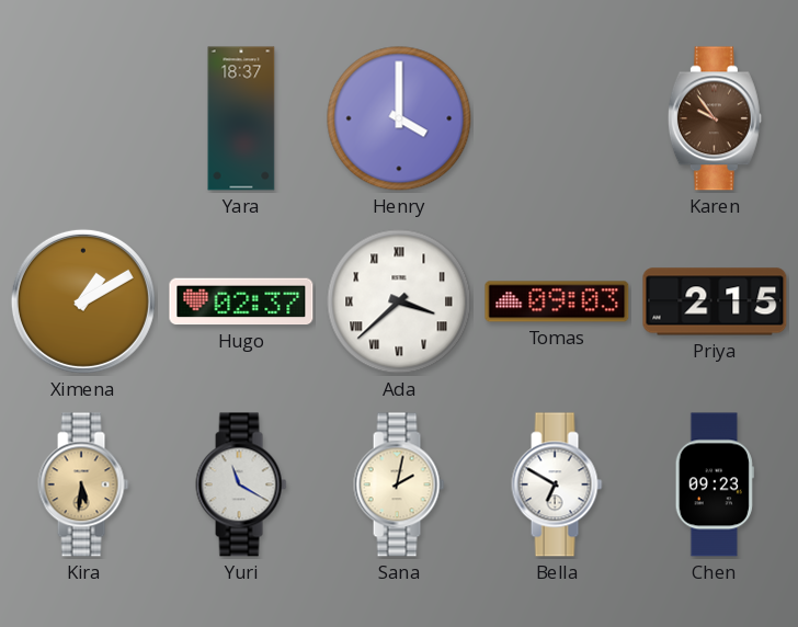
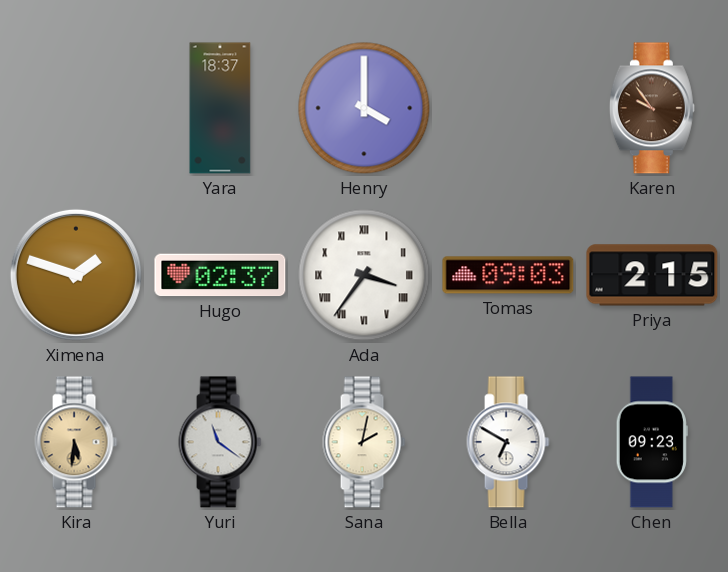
Ximena: 1:10 -> 1:48
Ada: 3:38 -> 3:36
Yuri: 11:20 -> 11:21
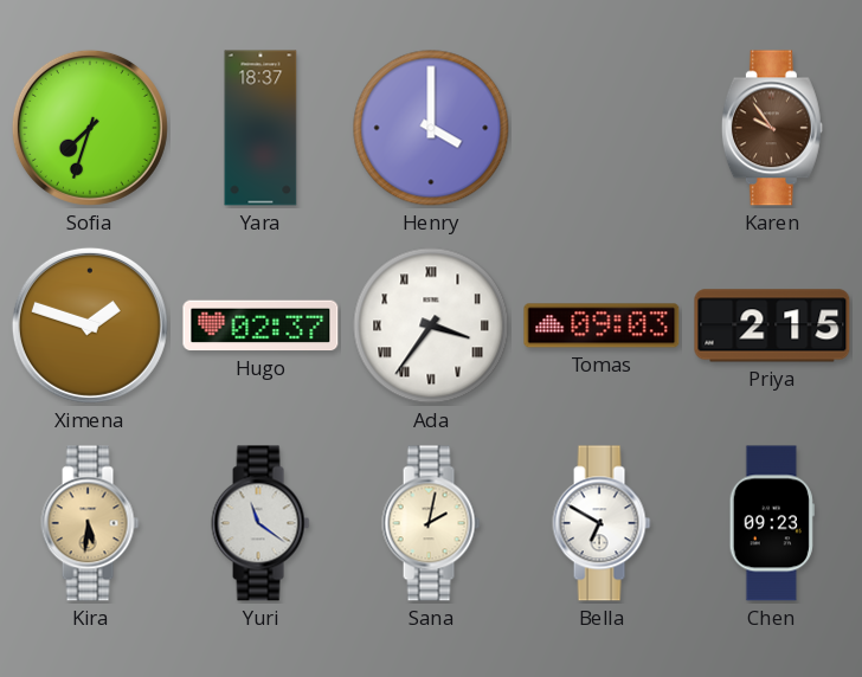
Sofia: none -> 7:33
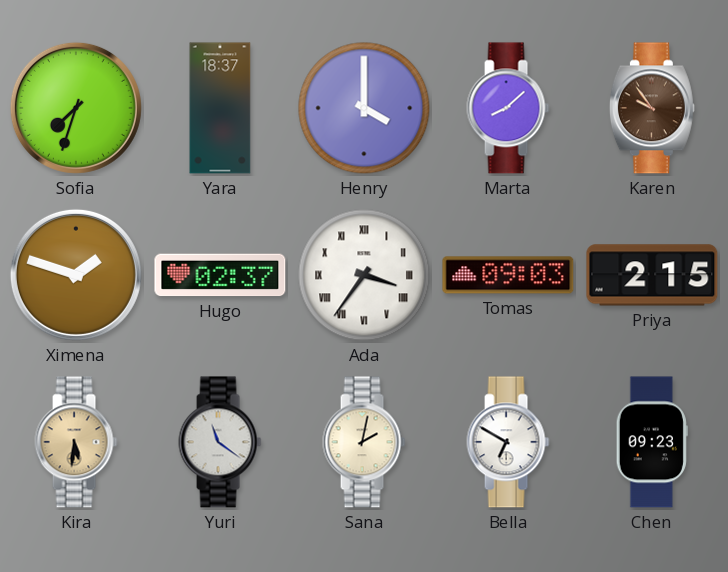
Marta: none -> 8:08
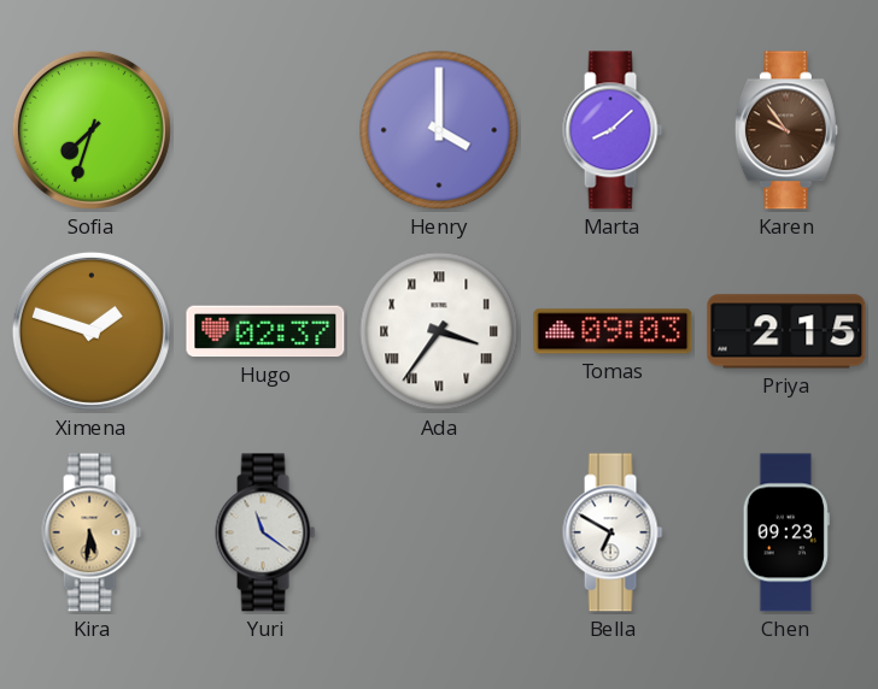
Yara: 18:37 -> none
Sana: 2:02 -> none
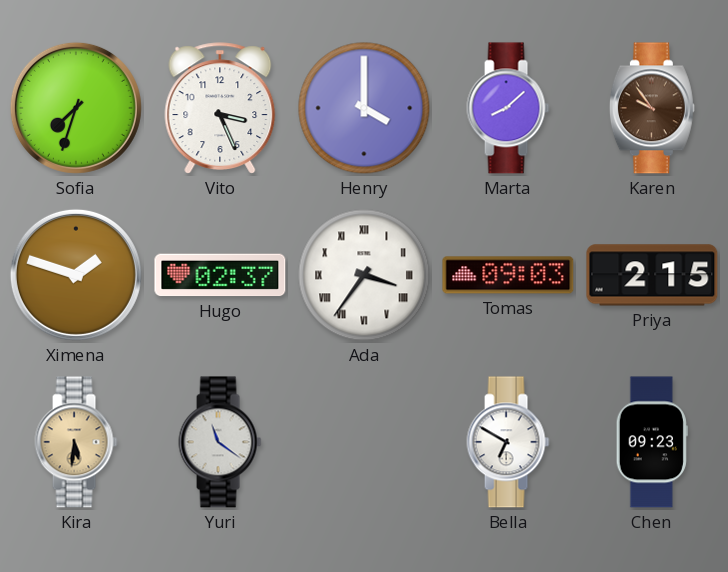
Vito: none -> 3:26
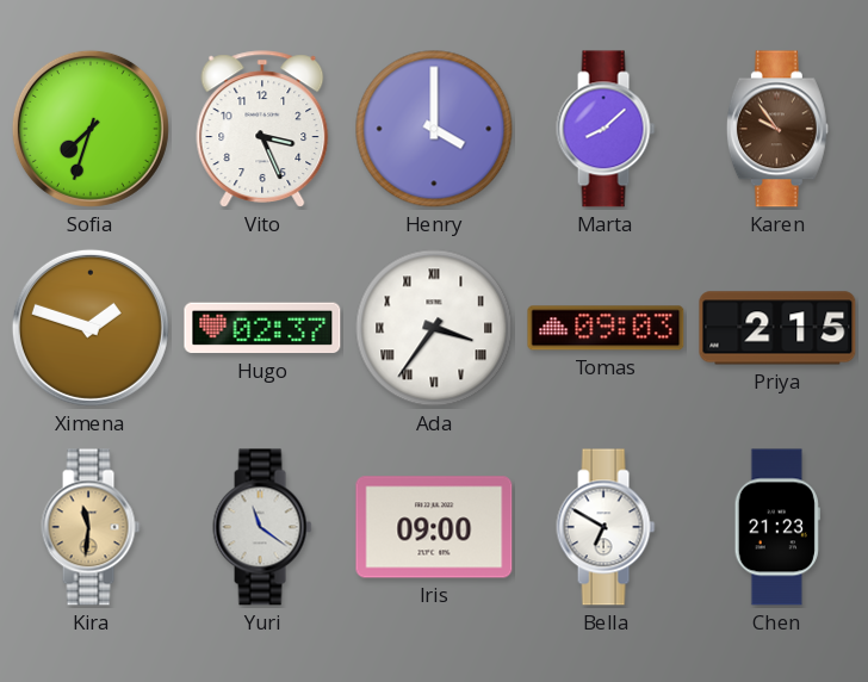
Kira: 5:31 -> 11:31
Iris: none -> 09:00
Chen: 09:23 -> 21:23
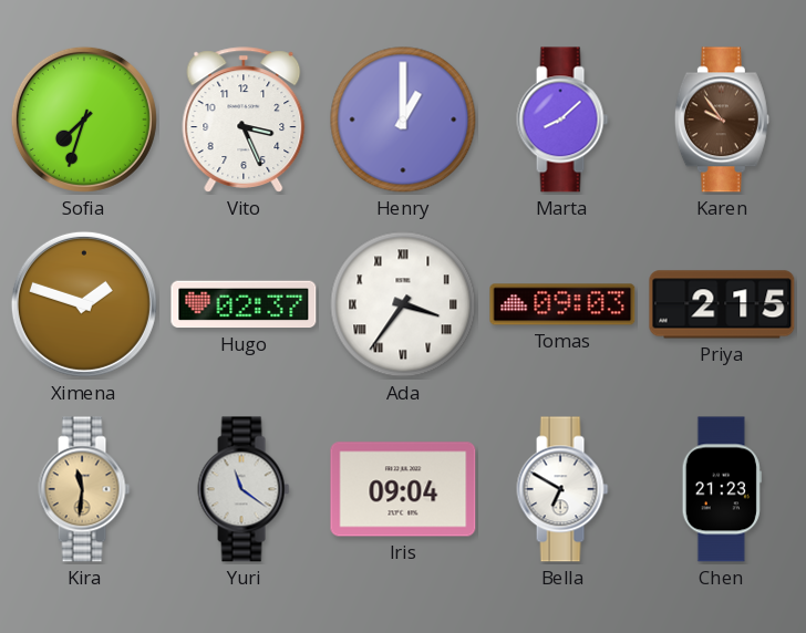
Henry: 4:00 -> 1:00
Iris: 09:00 -> 09:04
